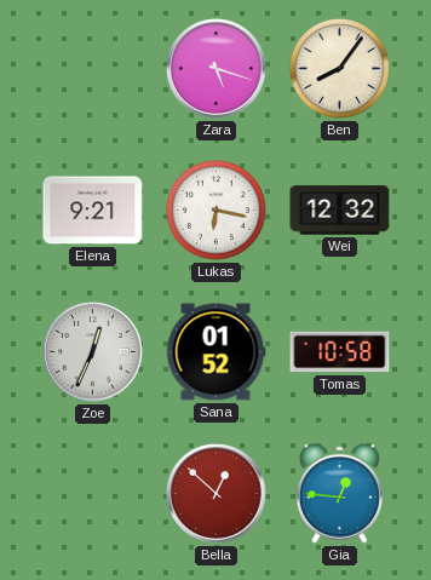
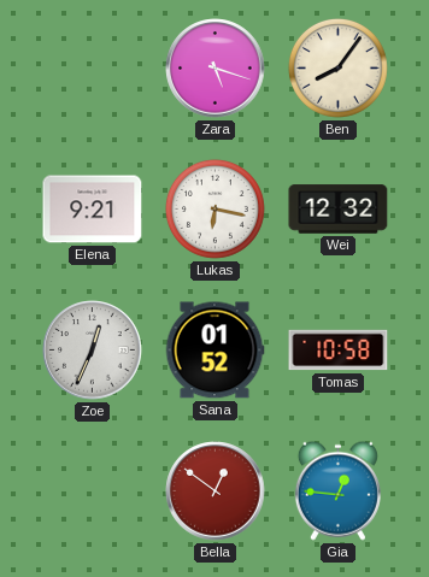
Bella: 12:52 -> 12:51
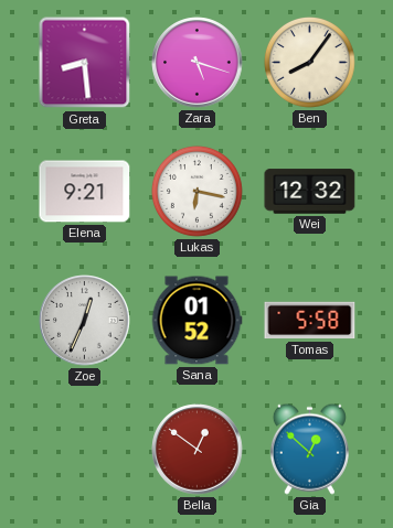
Greta: none -> 8:29
Tomas: 10:58 -> 5:58
Gia: 12:46 -> 12:52
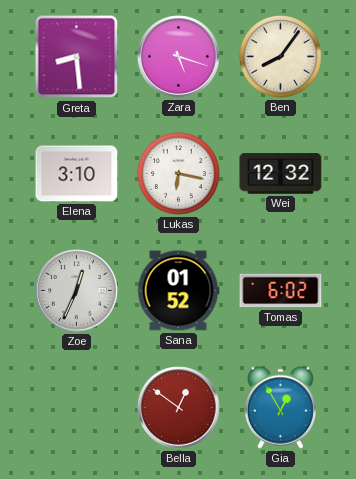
Elena: 9:21 -> 3:10
Tomas: 5:58 -> 6:02
Gia: 12:52 -> 12:55
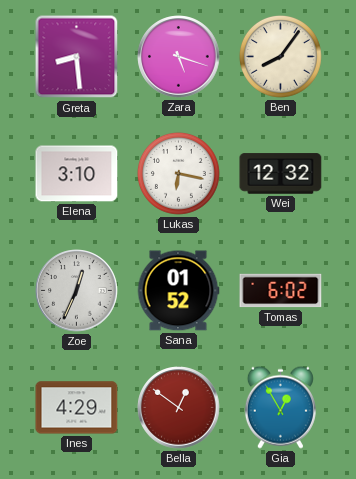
Ines: none -> 4:29
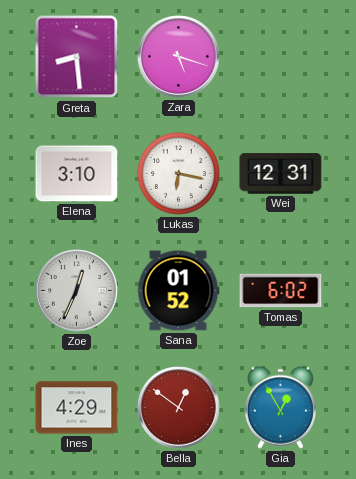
Ben: 8:06 -> none
Wei: 12:32 -> 12:31
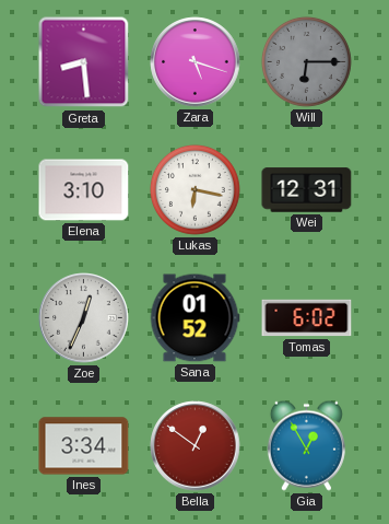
Will: none -> 6:15
Ines: 4:29 -> 3:34
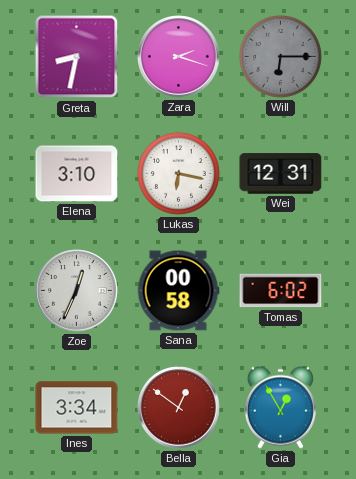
Greta: 8:29 -> 8:32
Zara: 5:18 -> 2:18
Sana: 01:52 -> 00:58
